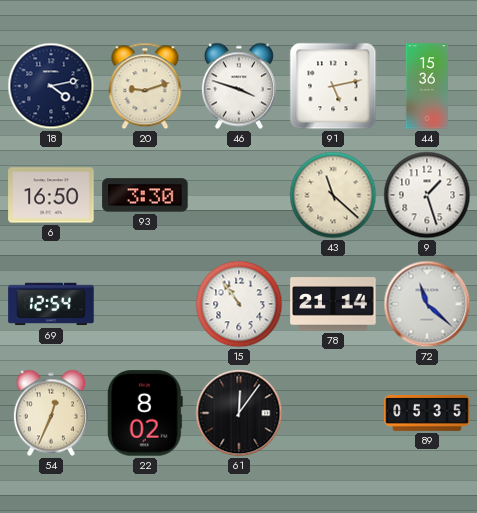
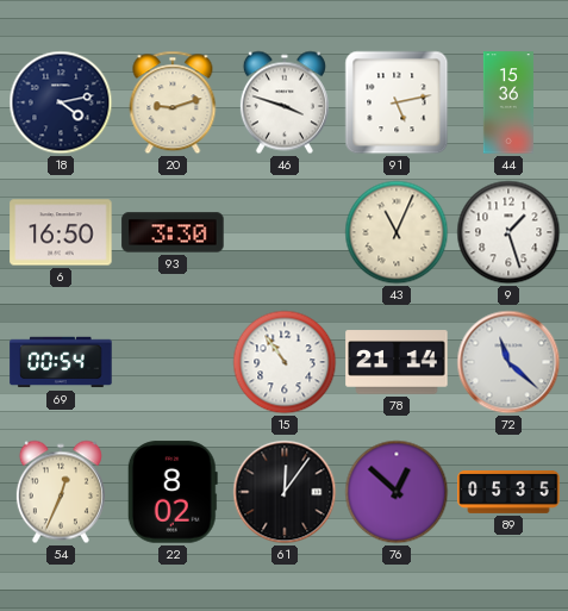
43: 11:22 -> 11:04
69: 12:54 -> 00:54
76: none -> 12:52
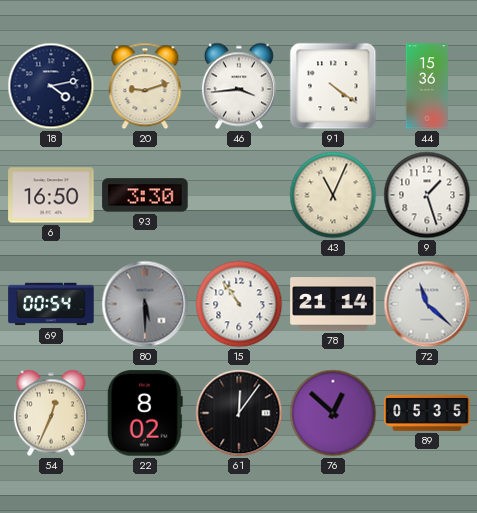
46: 3:48 -> 3:44
91: 5:13 -> 4:21
80: none -> 5:30
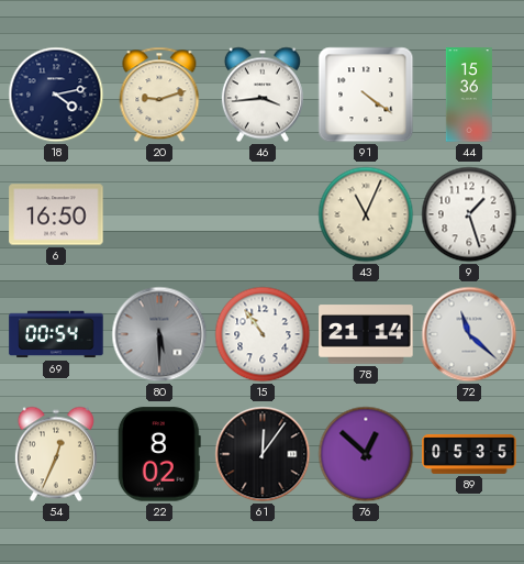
93: 3:30 -> none
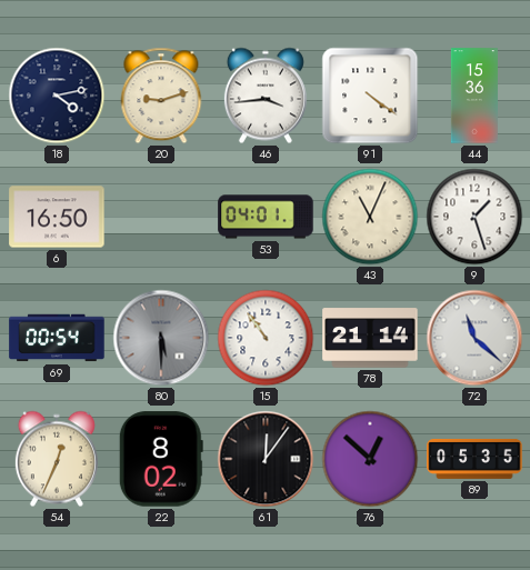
53: none -> 04:01
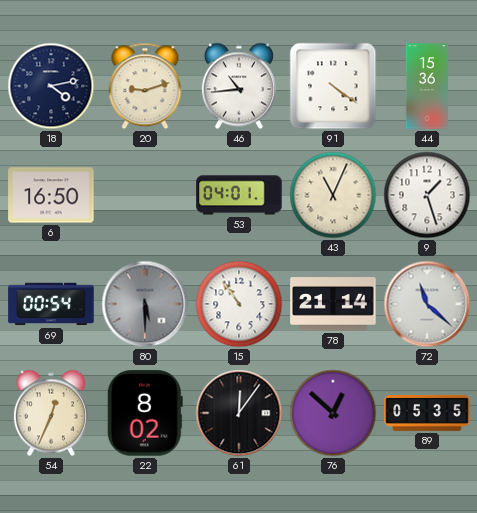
46: 3:44 -> 10:44
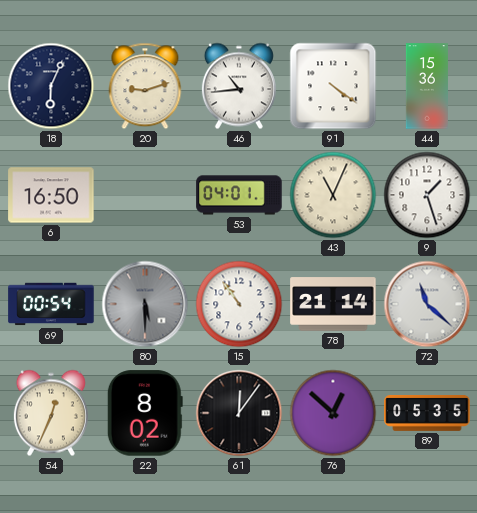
18: 4:13 -> 6:04
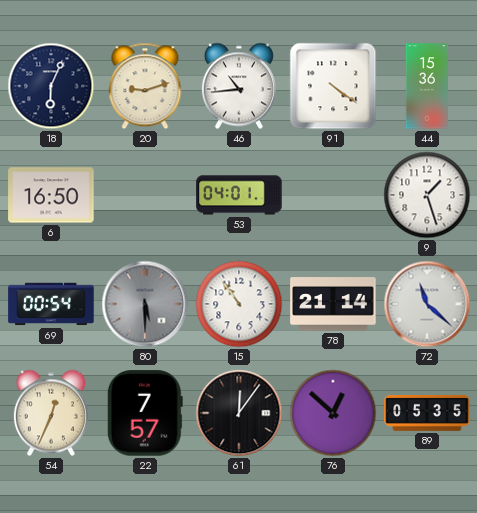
43: 11:04 -> none
22: 8:02 -> 7:57
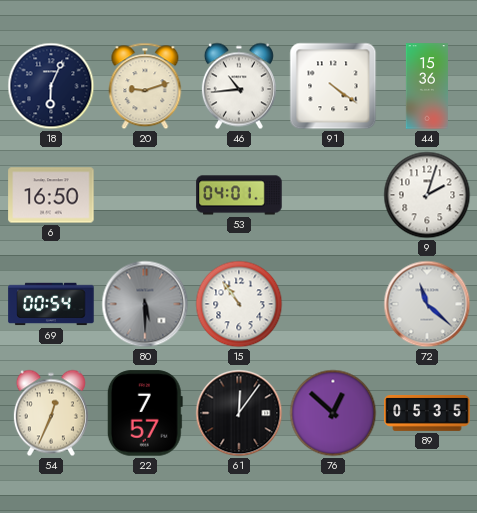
9: 1:27 -> 2:03
78: 21:14 -> none
